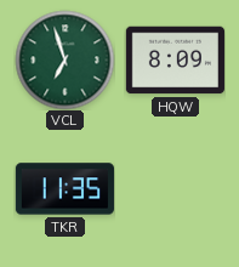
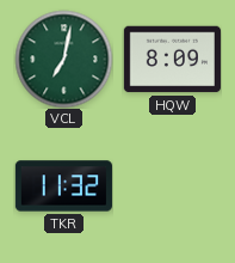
VCL: 6:57 -> 7:02
TKR: 11:35 -> 11:32
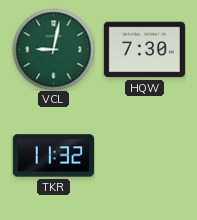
VCL: 7:02 -> 9:02
HQW: 8:09 -> 7:30
